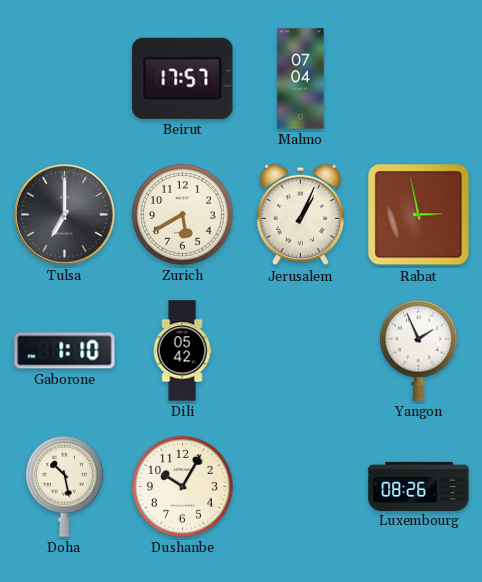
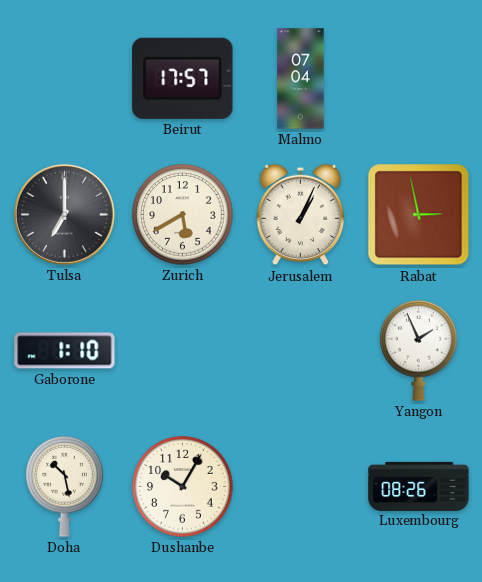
Dili: 05:42 -> none
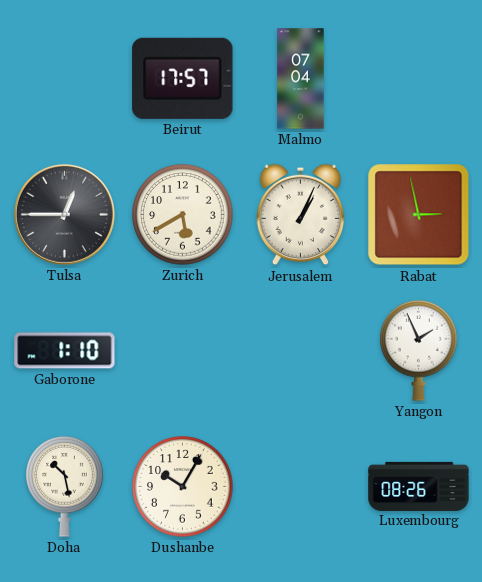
Tulsa: 7:00 -> 12:45
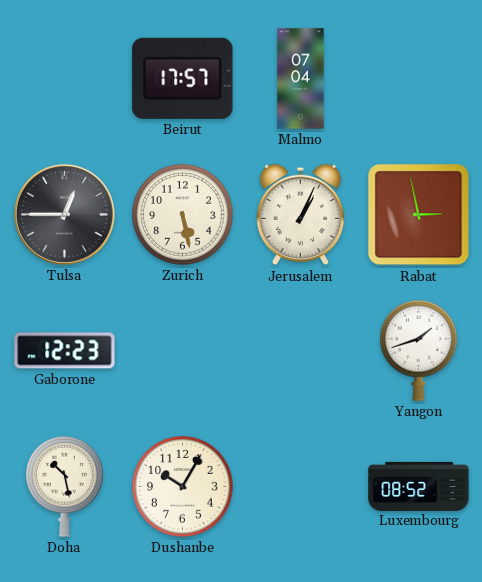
Zurich: 5:40 -> 5:28
Gaborone: 1:10 -> 12:23
Yangon: 1:56 -> 1:42
Luxembourg: 08:26 -> 08:52
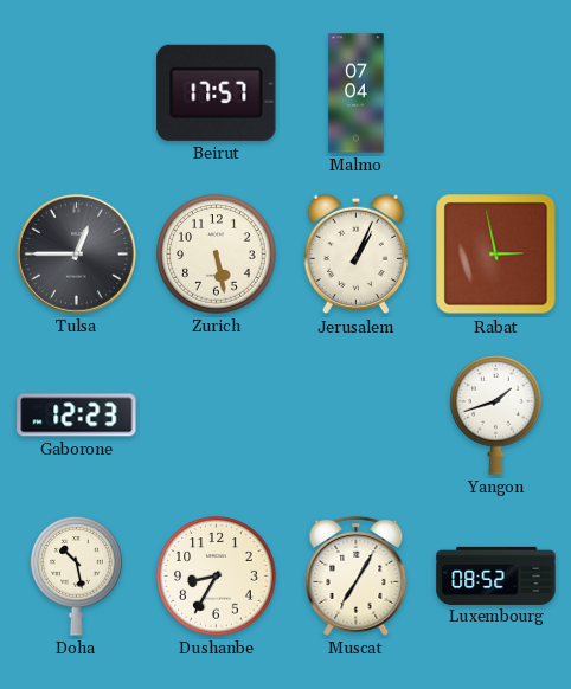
Dushanbe: 10:05 -> 8:35
Muscat: none -> 7:05
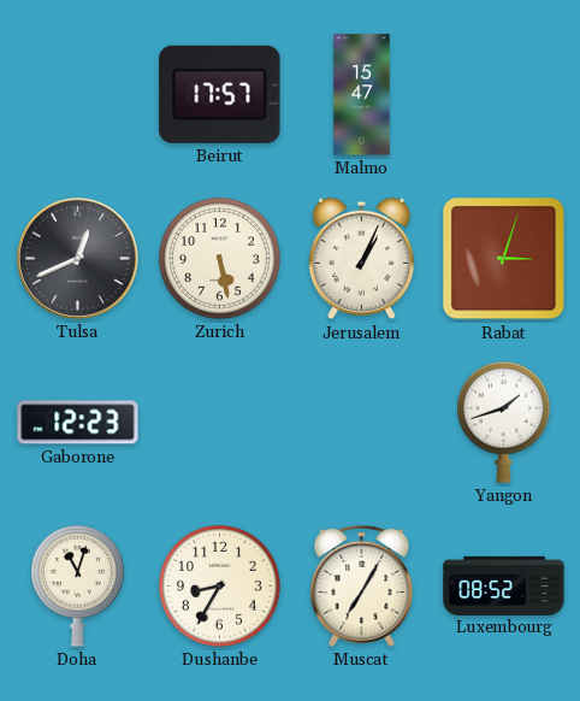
Malmo: 07:04 -> 15:47
Tulsa: 12:45 -> 12:41
Rabat: 2:58 -> 3:03
Doha: 10:28 -> 11:03
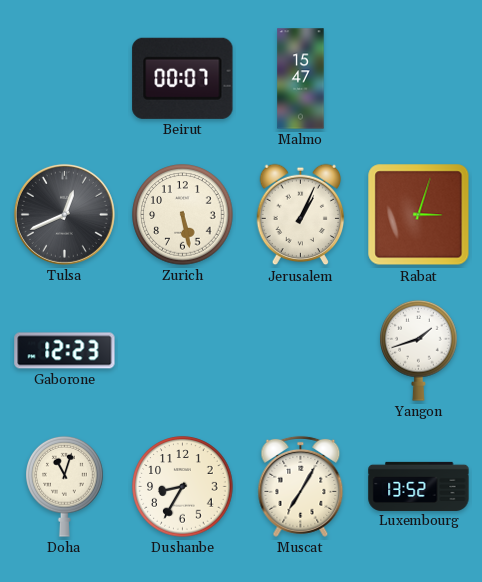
Beirut: 17:57 -> 00:07
Luxembourg: 08:52 -> 13:52
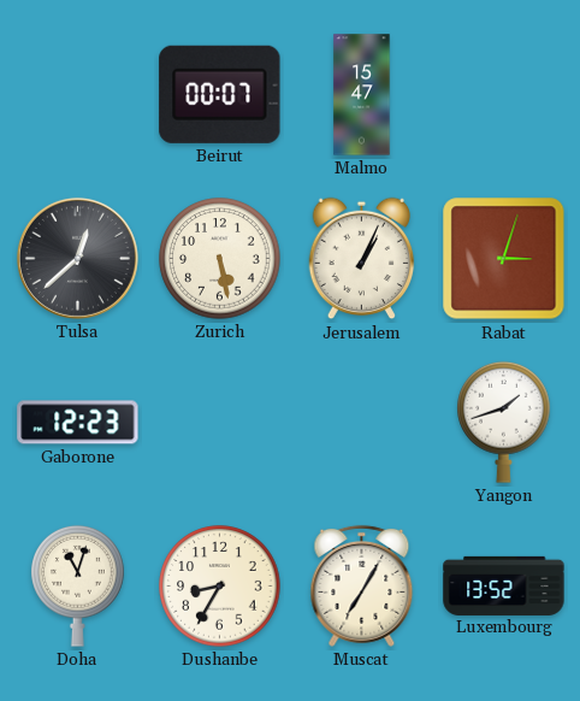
Tulsa: 12:41 -> 12:38
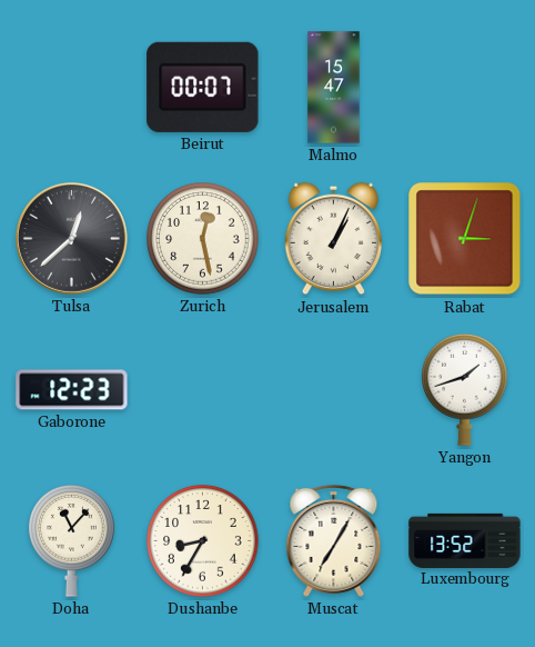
Zurich: 5:28 -> 12:28
Doha: 11:03 -> 11:07
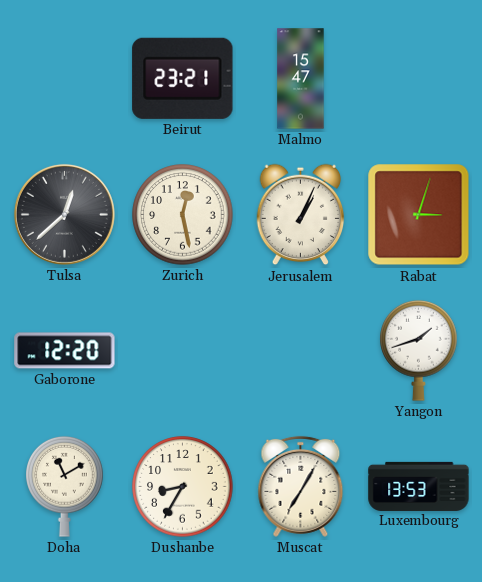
Beirut: 00:07 -> 23:21
Gaborone: 12:23 -> 12:20
Doha: 11:07 -> 11:10
Luxembourg: 13:52 -> 13:53
